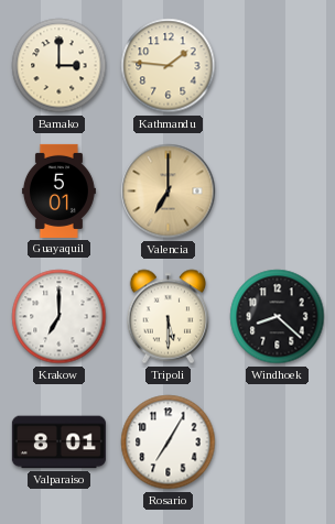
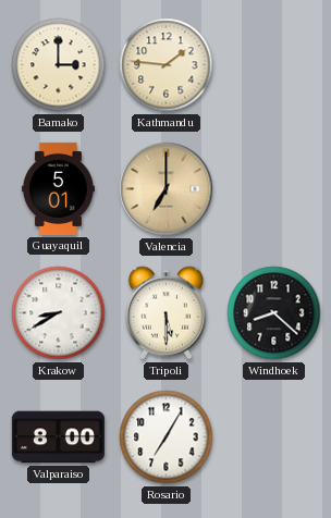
Krakow: 7:00 -> 8:40
Valparaiso: 8:01 -> 8:00
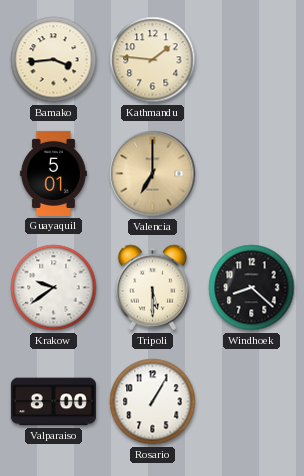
Bamako: 3:00 -> 3:44
Krakow: 8:40 -> 9:39
Rosario: 7:05 -> 1:05
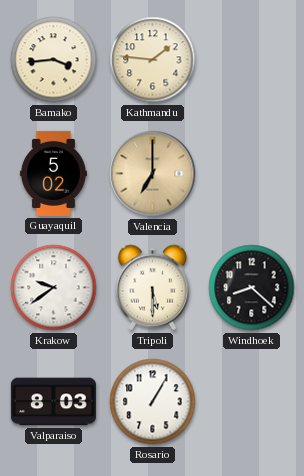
Guayaquil: 5:01 -> 5:02
Valparaiso: 8:00 -> 8:03
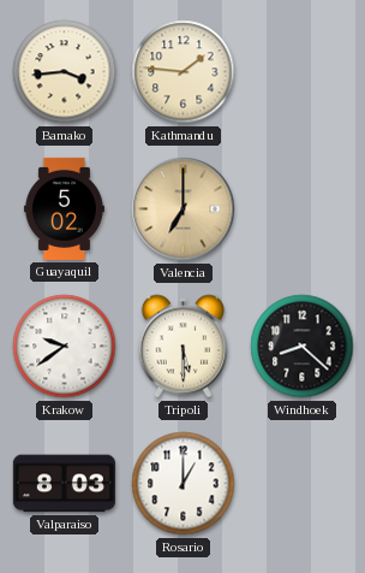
Rosario: 1:05 -> 1:00
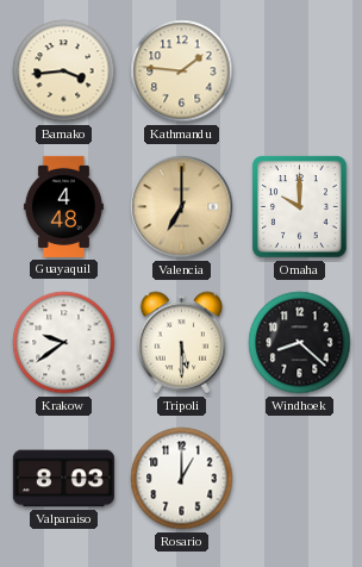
Guayaquil: 5:02 -> 4:48
Omaha: none -> 10:00
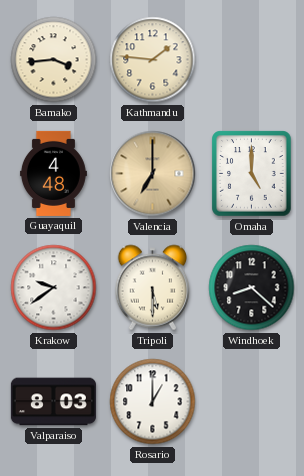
Omaha: 10:00 -> 5:00
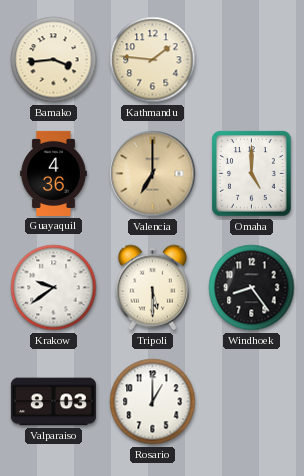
Guayaquil: 4:48 -> 4:36
Windhoek: 8:22 -> 8:24
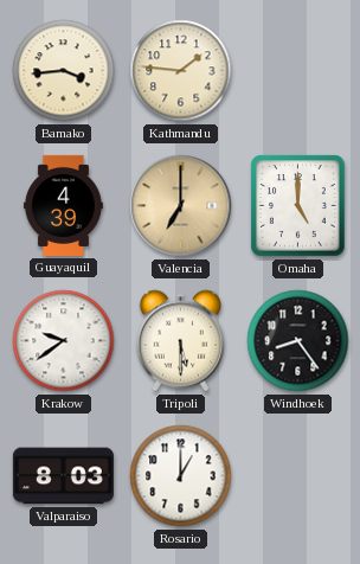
Guayaquil: 4:36 -> 4:39
